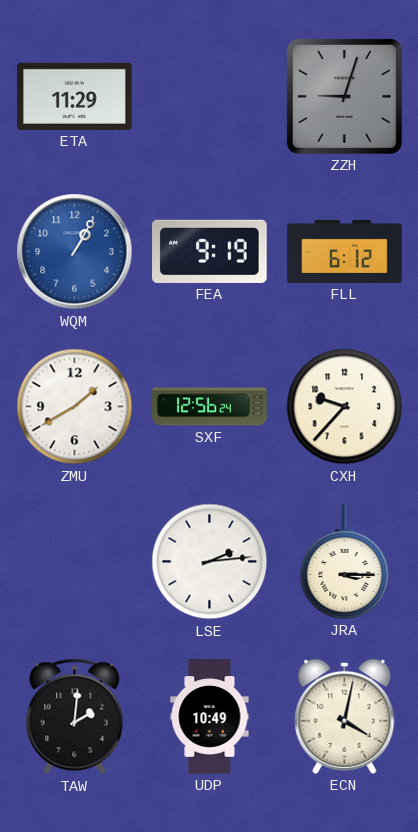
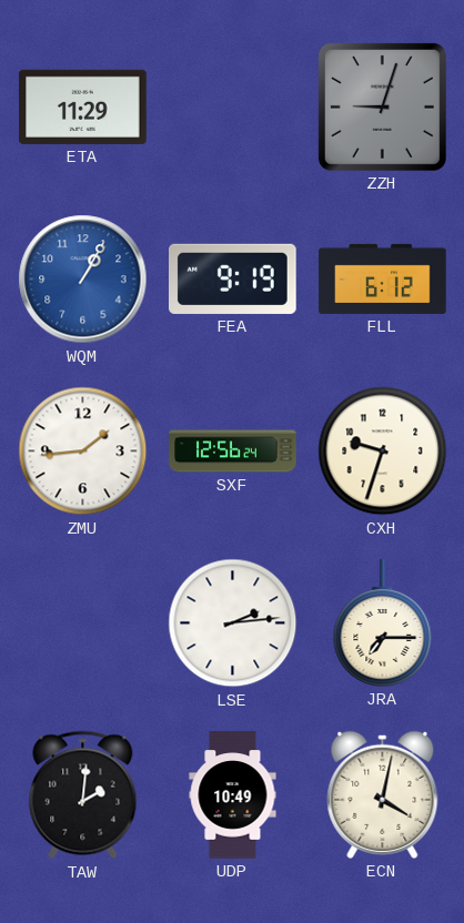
ZMU: 1:40 -> 1:44
CXH: 9:37 -> 9:33
JRA: 3:15 -> 7:15
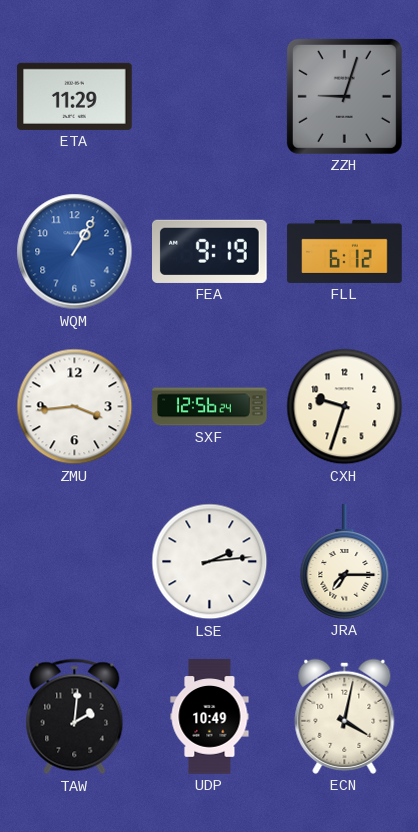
ZMU: 1:44 -> 3:44
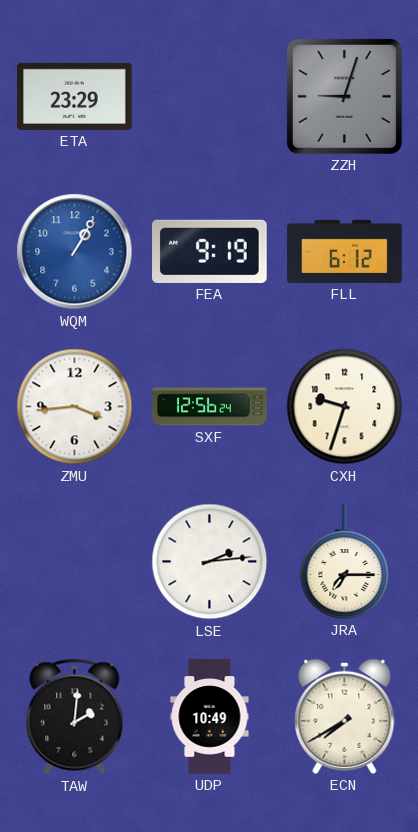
ETA: 11:29 -> 23:29
ECN: 4:02 -> 7:40
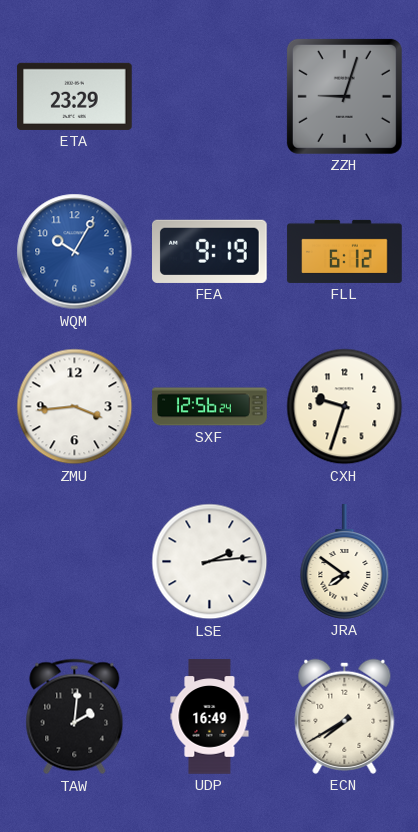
WQM: 1:05 -> 10:05
JRA: 7:15 -> 7:51
UDP: 10:49 -> 16:49
